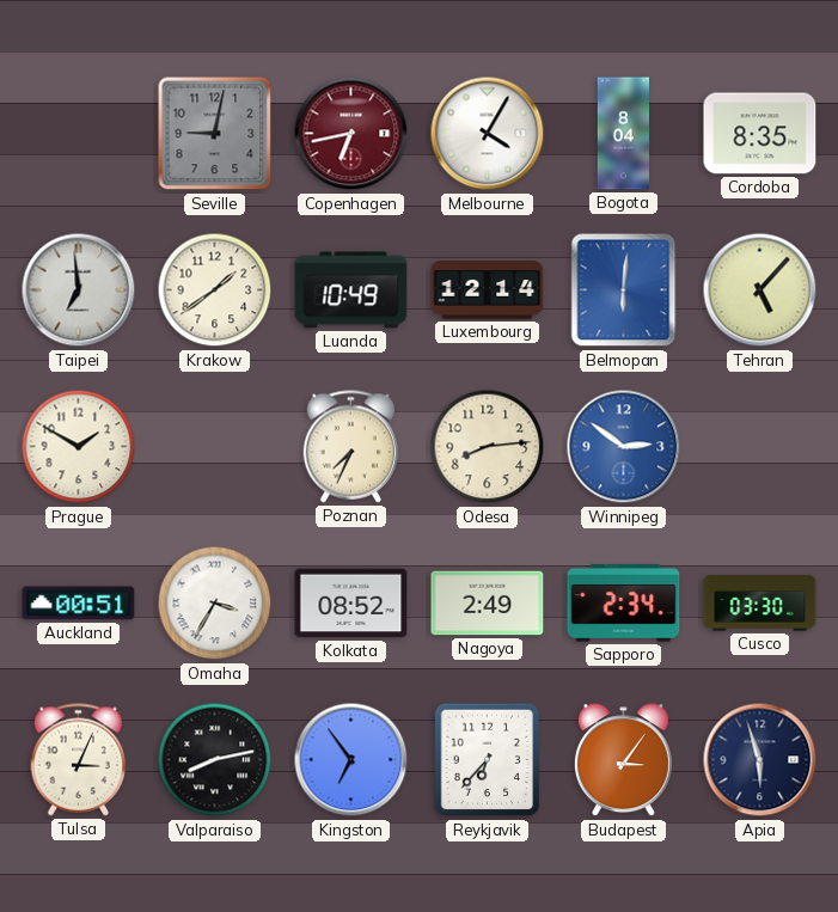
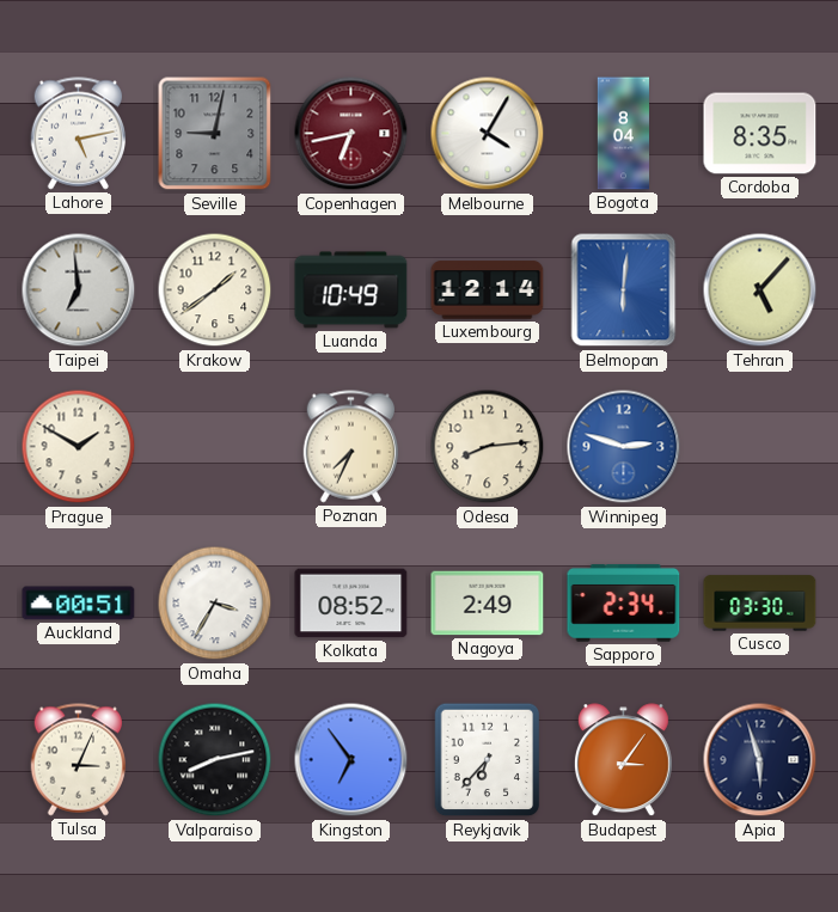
Lahore: none -> 5:13
Winnipeg: 2:51 -> 2:48
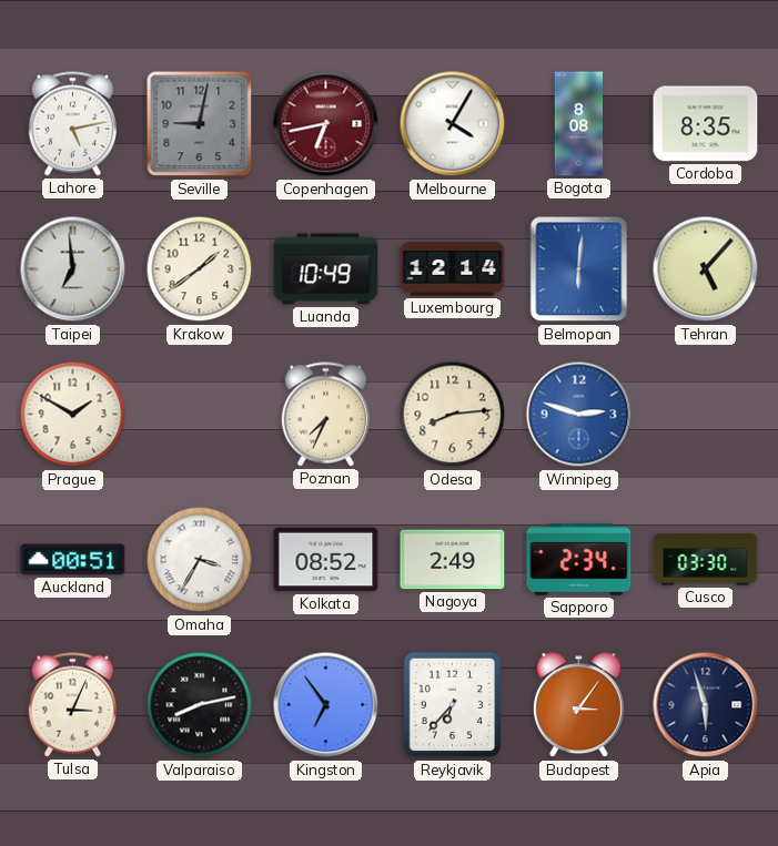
Bogota: 8:04 -> 8:08
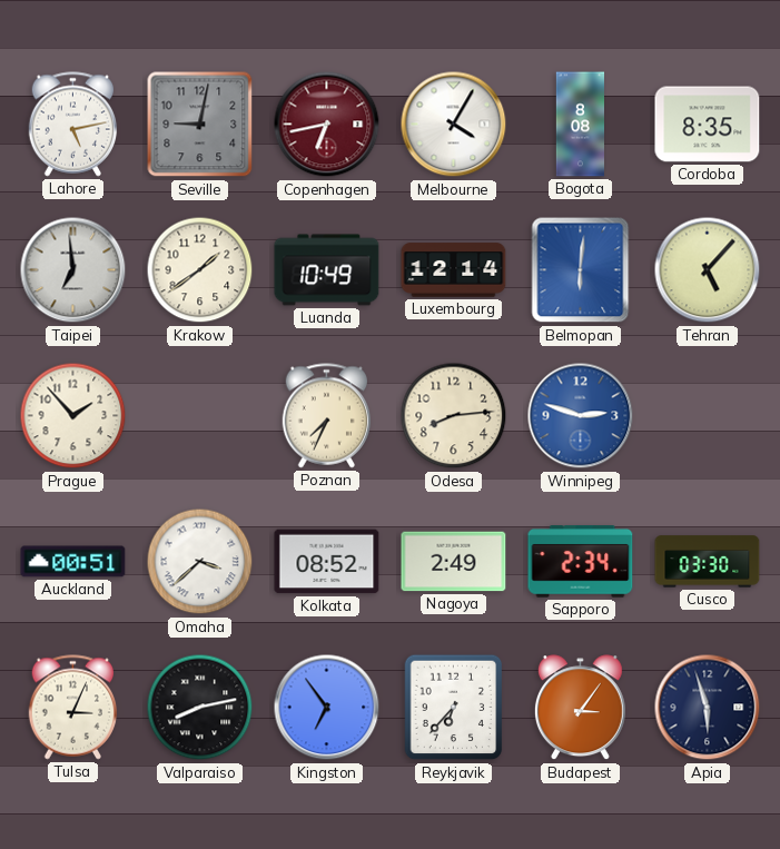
Prague: 1:50 -> 1:53
Omaha: 3:35 -> 3:38
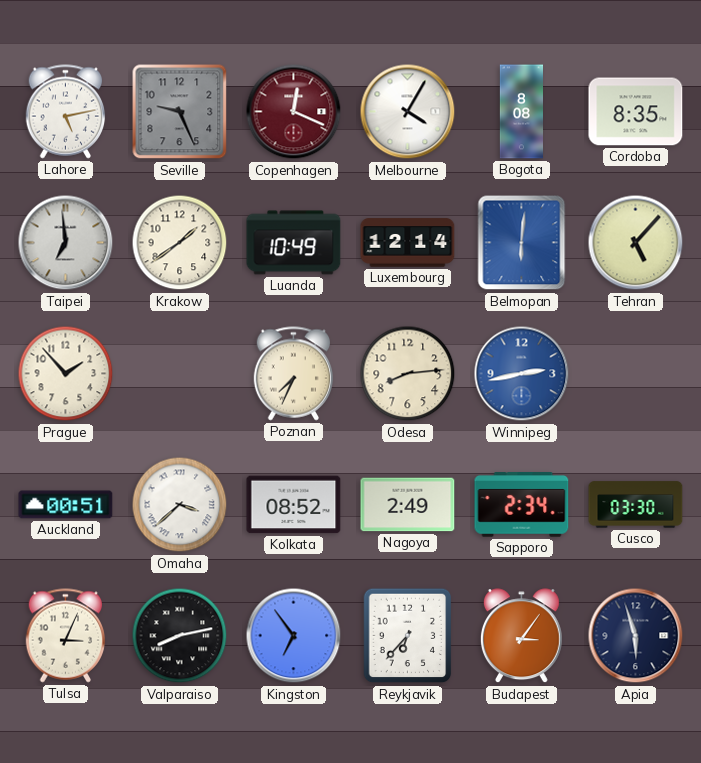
Seville: 9:02 -> 9:26
Copenhagen: 6:43 -> 12:19
Winnipeg: 2:48 -> 2:43
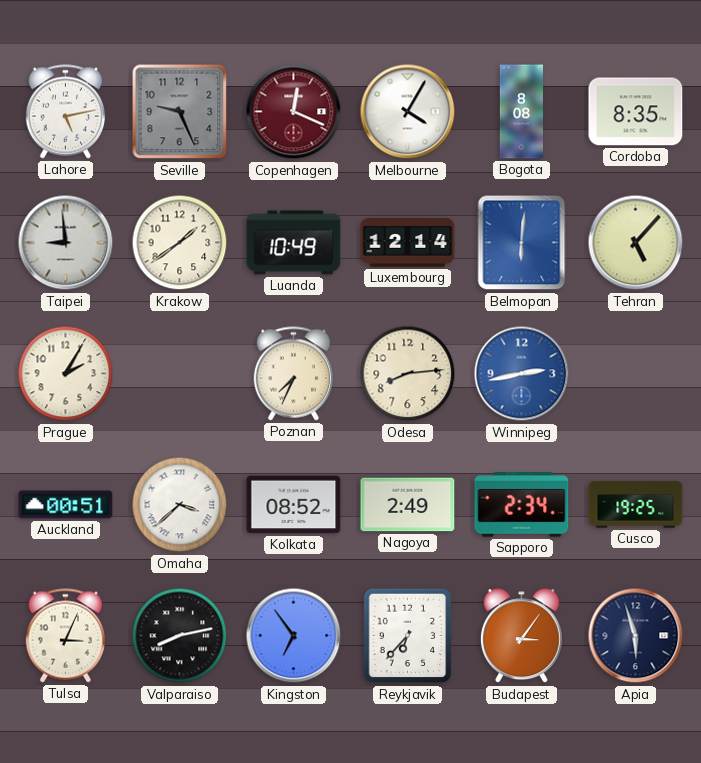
Taipei: 6:59 -> 8:59
Prague: 1:53 -> 2:05
Cusco: 03:30 -> 19:25
